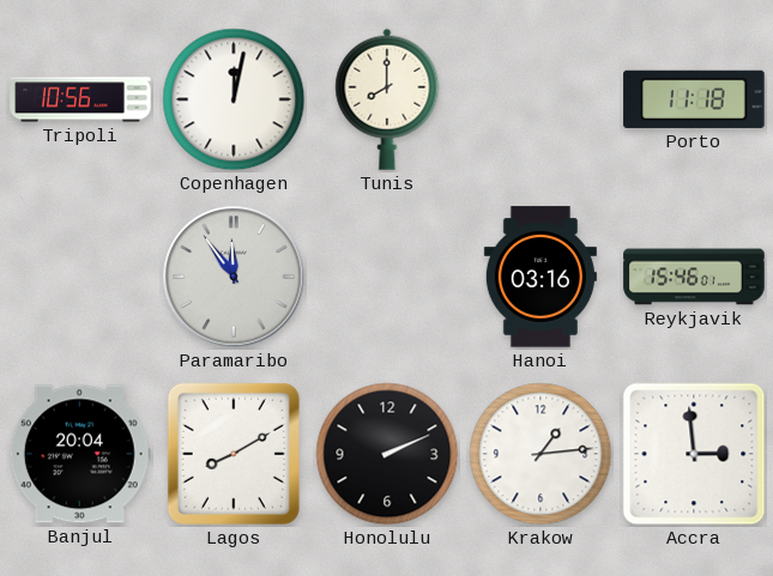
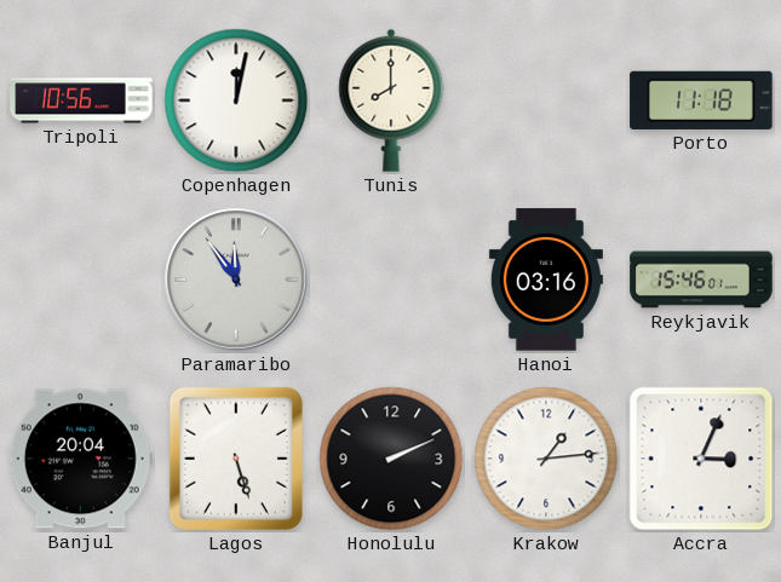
Lagos: 8:10 -> 5:27
Accra: 2:59 -> 3:04
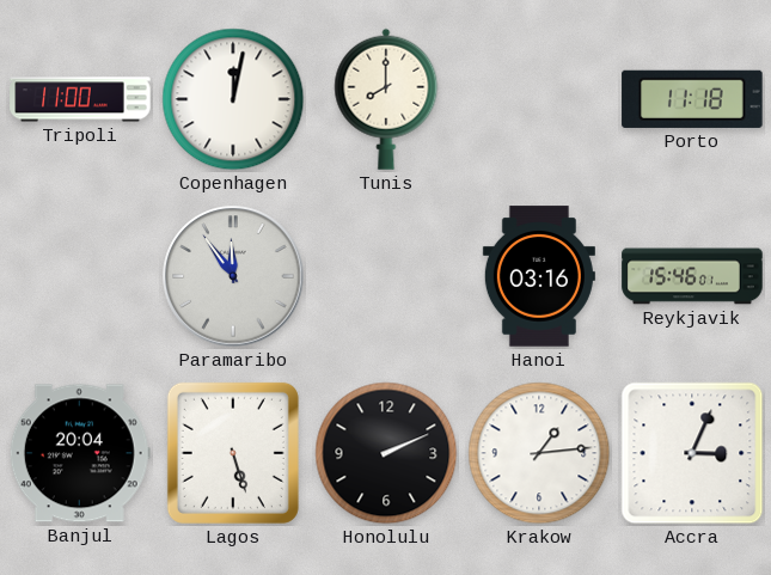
Tripoli: 10:56 -> 11:00
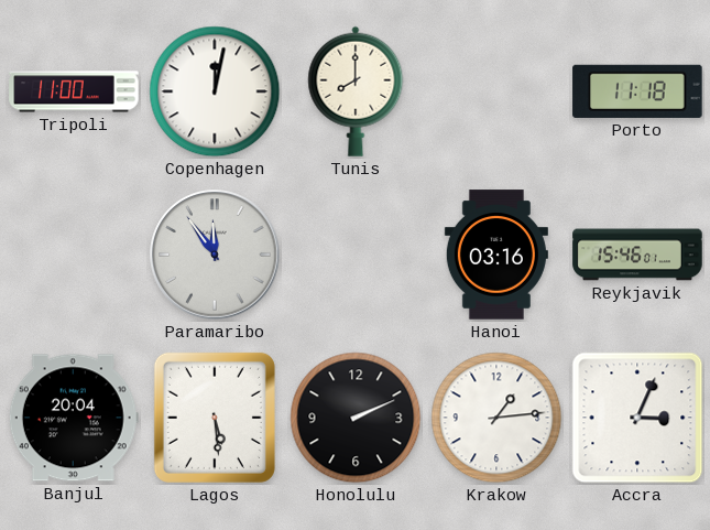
Lagos: 5:27 -> 5:29
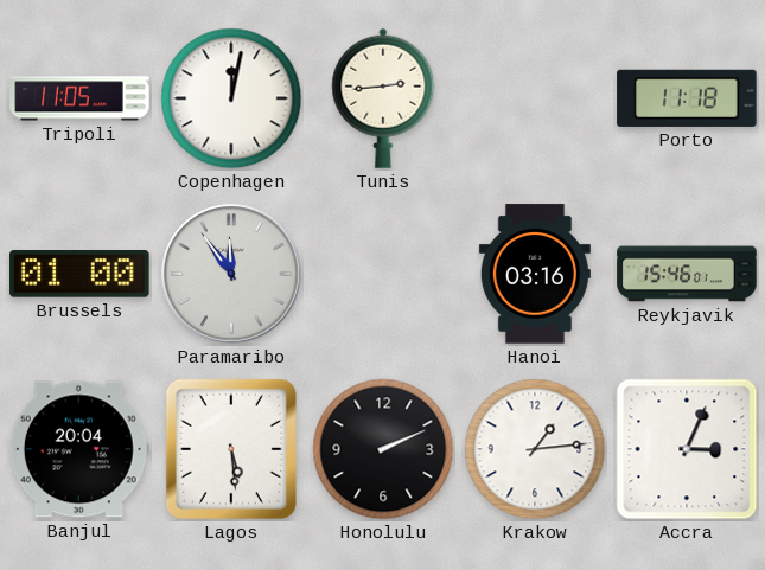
Tripoli: 11:00 -> 11:05
Tunis: 8:00 -> 2:44
Brussels: none -> 01:00
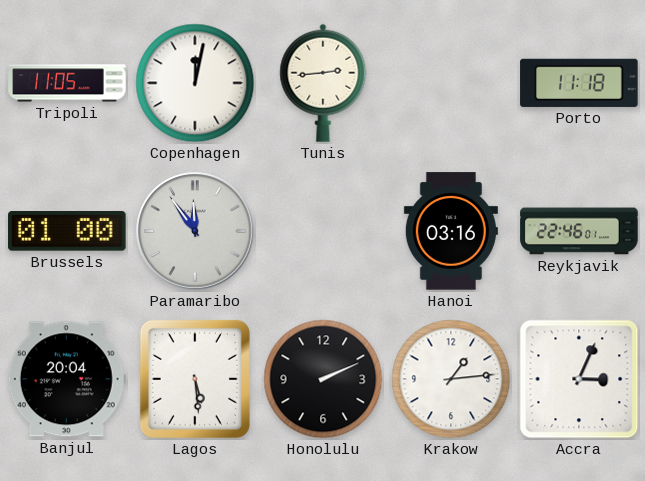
Reykjavik: 15:46 -> 22:46
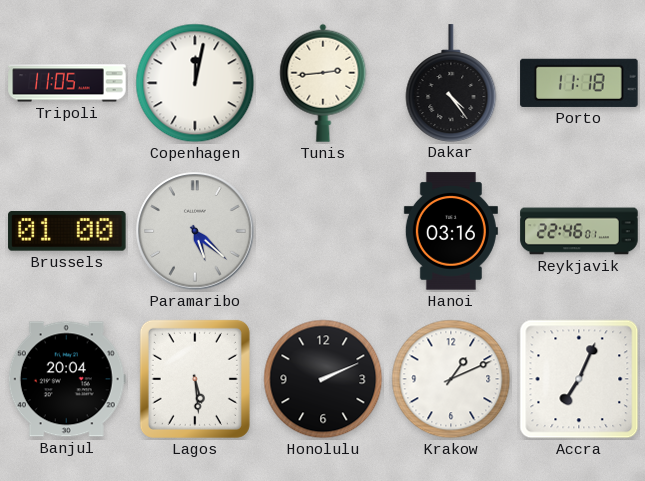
Dakar: none -> 4:24
Paramaribo: 11:54 -> 5:22
Krakow: 1:14 -> 1:11
Accra: 3:04 -> 7:04
